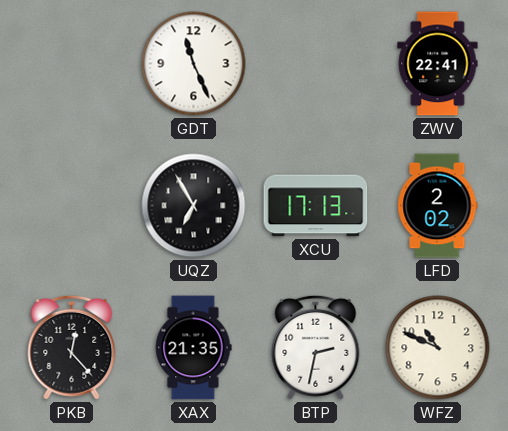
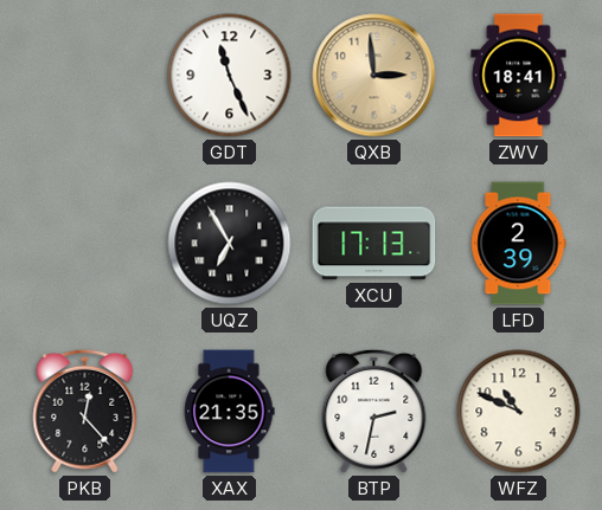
QXB: none -> 2:59
ZWV: 22:41 -> 18:41
LFD: 2:02 -> 2:39
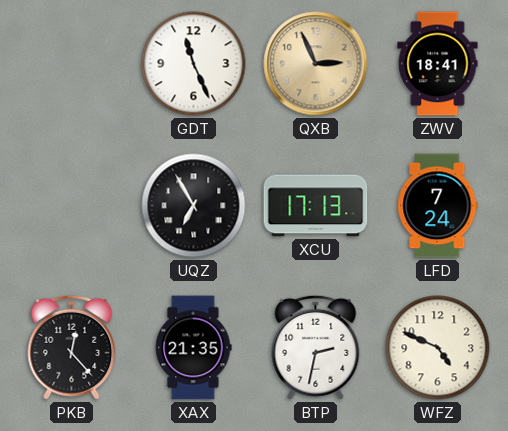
QXB: 2:59 -> 2:56
LFD: 2:39 -> 7:24
WFZ: 10:49 -> 4:49
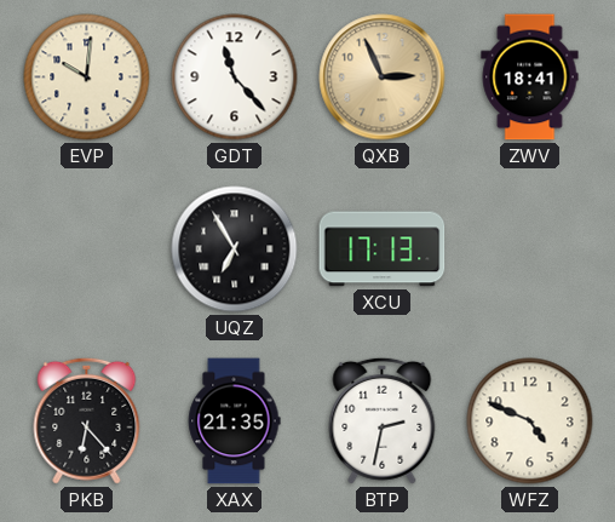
EVP: none -> 10:01
GDT: 11:26 -> 11:23
LFD: 7:24 -> none
PKB: 12:23 -> 6:23
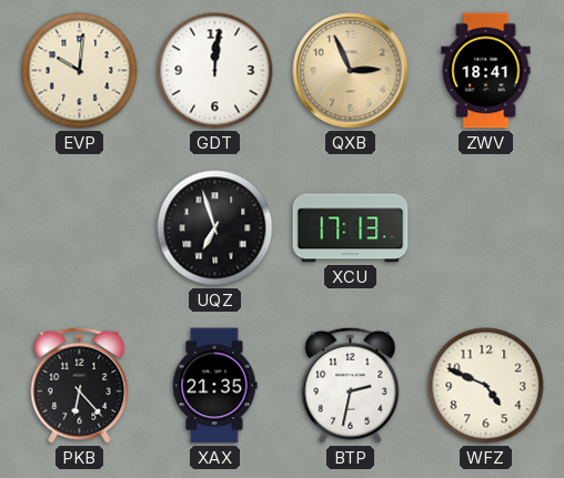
GDT: 11:23 -> 12:01
UQZ: 6:55 -> 6:57
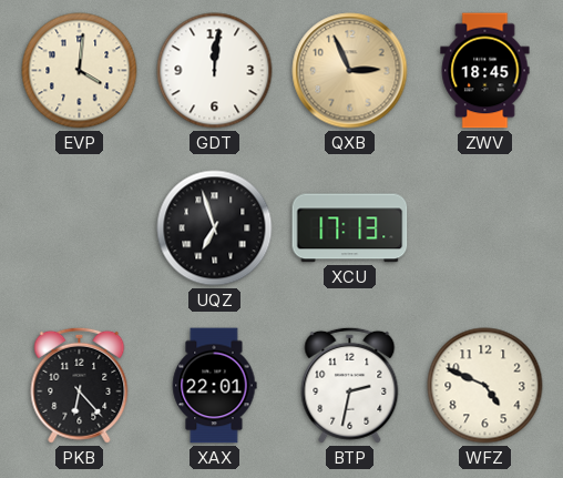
EVP: 10:01 -> 4:01
ZWV: 18:41 -> 18:45
XAX: 21:35 -> 22:01
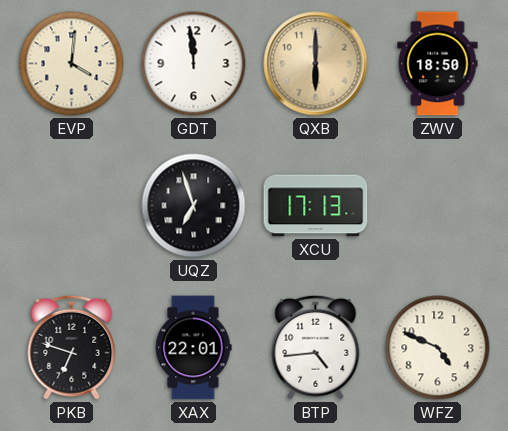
GDT: 12:01 -> 11:59
QXB: 2:56 -> 6:00
ZWV: 18:45 -> 18:50
PKB: 6:23 -> 6:48
BTP: 2:32 -> 4:44
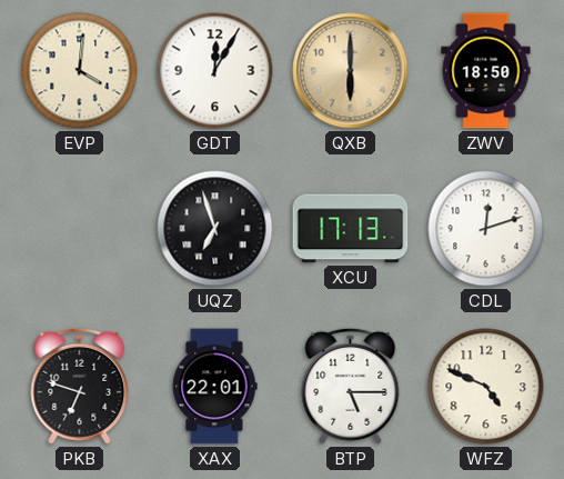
GDT: 11:59 -> 12:05
CDL: none -> 12:12
BTP: 4:44 -> 5:15
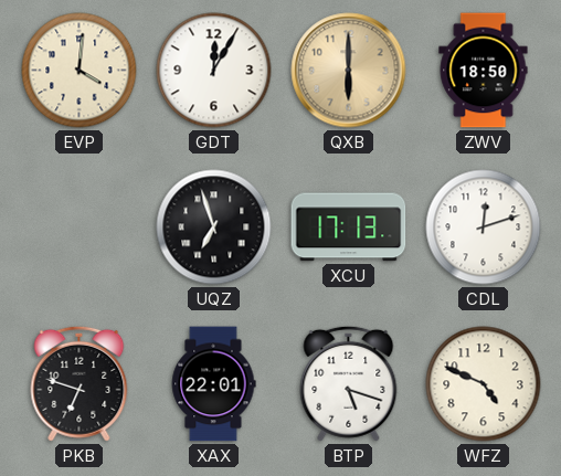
BTP: 5:15 -> 5:18
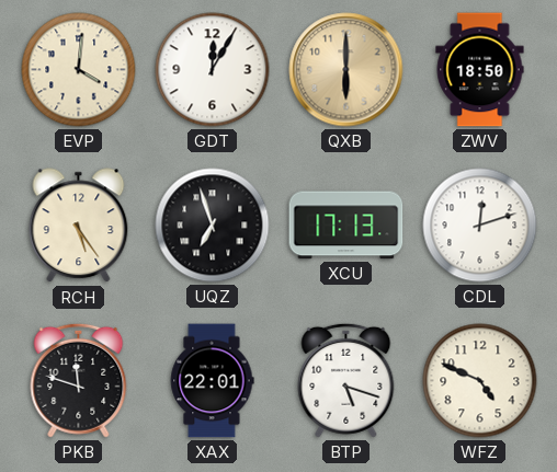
RCH: none -> 5:24
PKB: 6:48 -> 11:48
